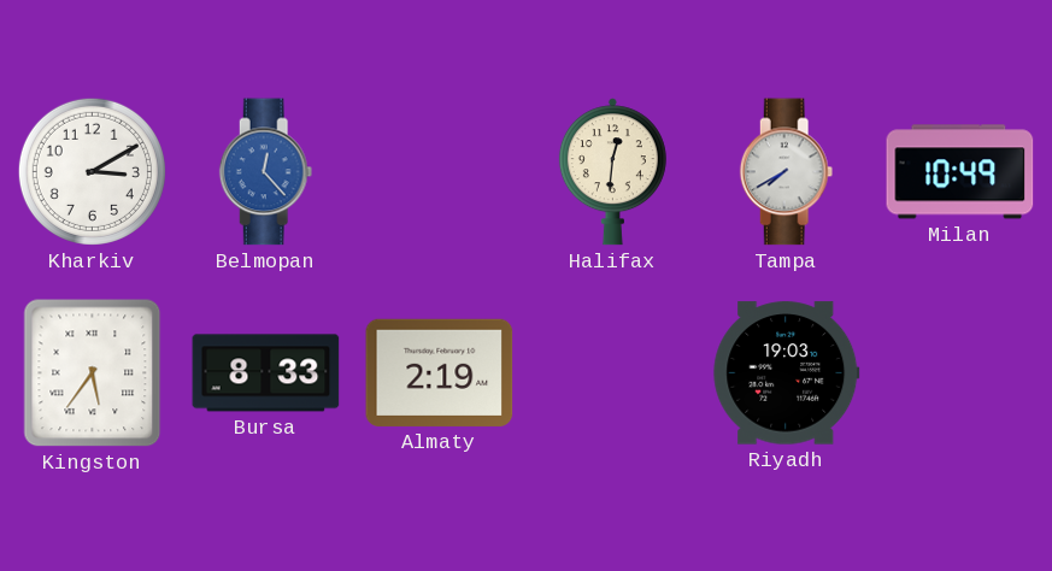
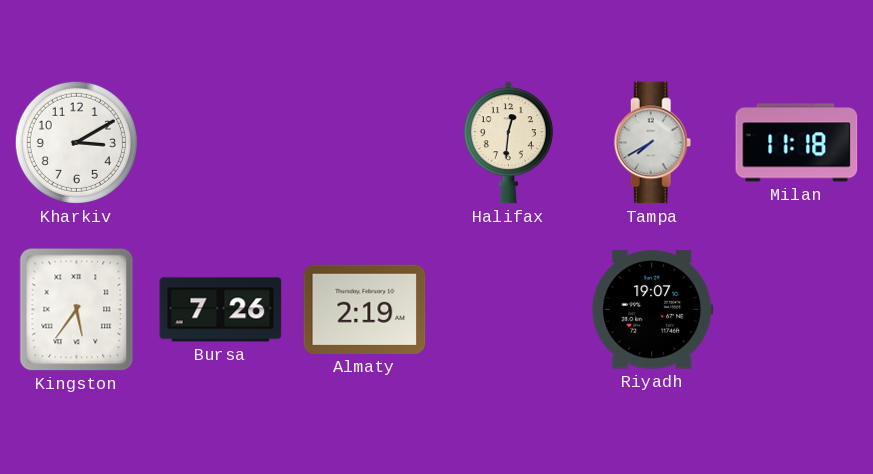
Belmopan: 12:23 -> none
Milan: 10:49 -> 11:18
Bursa: 8:33 -> 7:26
Riyadh: 19:03 -> 19:07
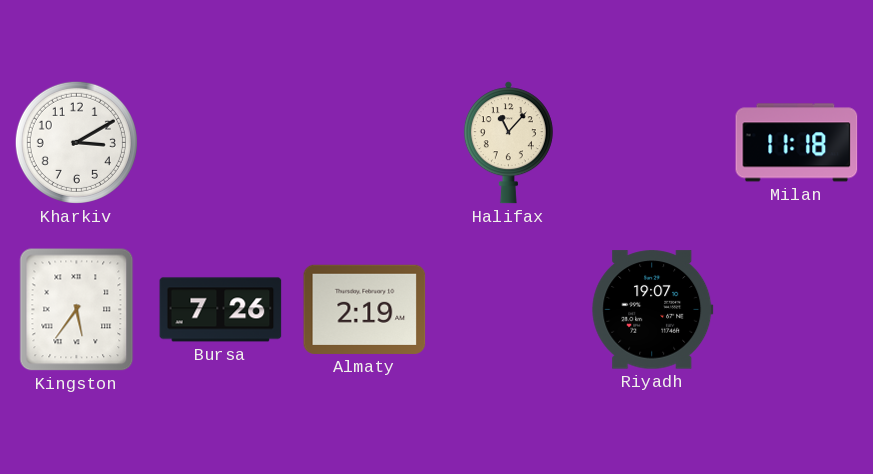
Halifax: 12:31 -> 11:07
Tampa: 7:40 -> none
